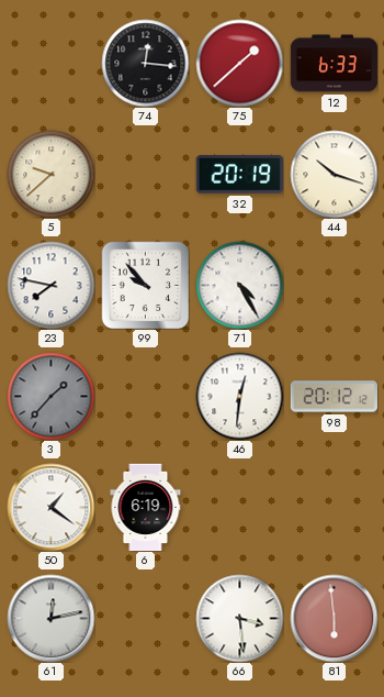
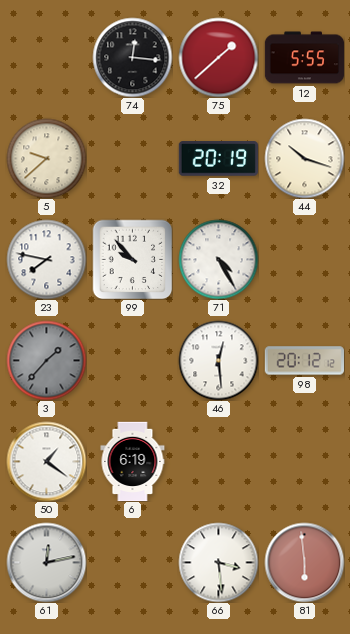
12: 6:33 -> 5:55
46: 12:31 -> 12:29
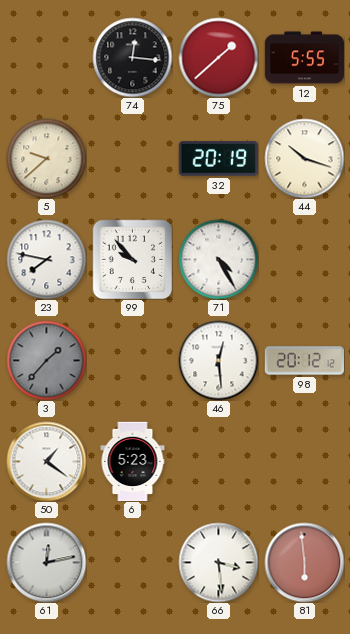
6: 6:19 -> 5:23
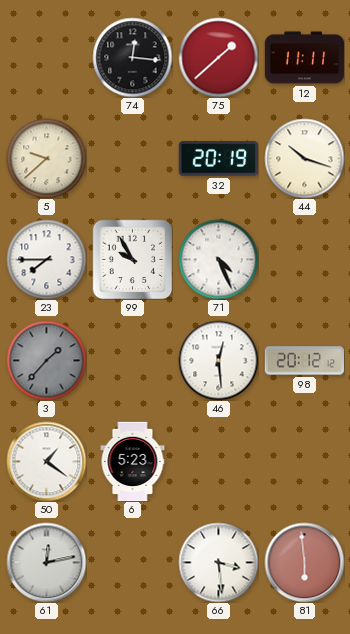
12: 5:55 -> 11:11
23: 7:47 -> 7:45
99: 9:53 -> 9:55
71: 4:25 -> 4:26
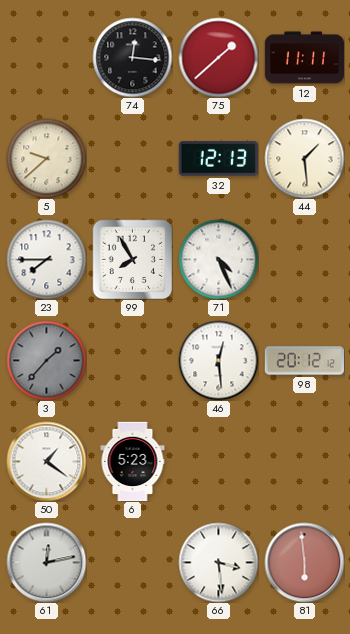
32: 20:19 -> 12:13
44: 10:18 -> 1:29
99: 9:55 -> 7:55
